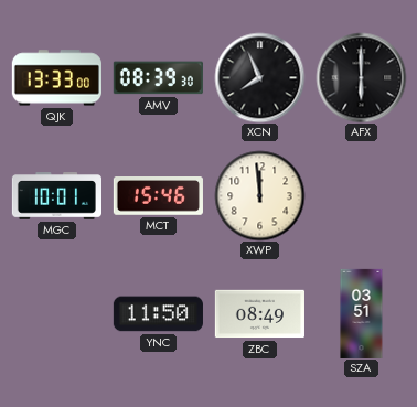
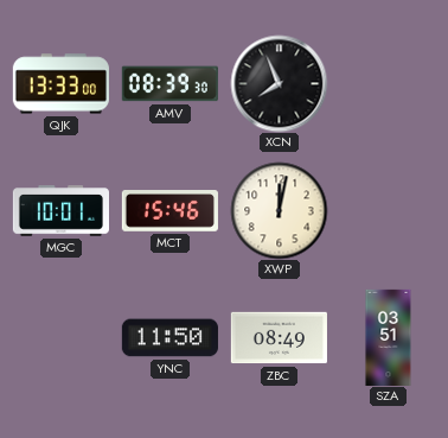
AFX: 6:00 -> none
XWP: 11:59 -> 12:02
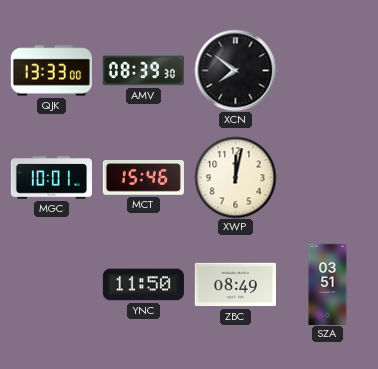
XCN: 7:56 -> 7:51
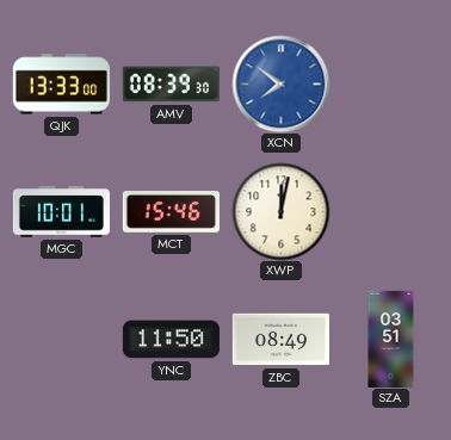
XCN dial: black -> blue
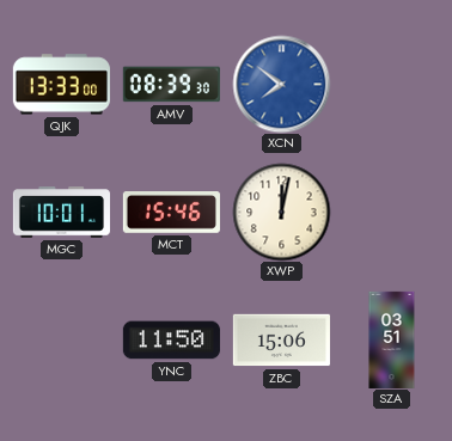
ZBC: 08:49 -> 15:06
